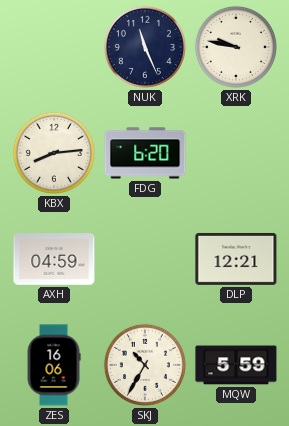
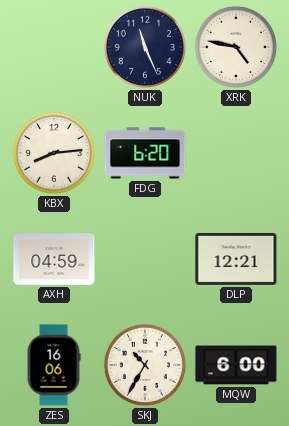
XRK: 9:47 -> 4:47
MQW: 5:59 -> 6:00
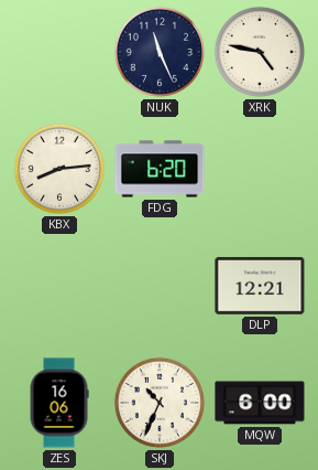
AXH: 04:59 -> none
SKJ: 10:35 -> 10:34
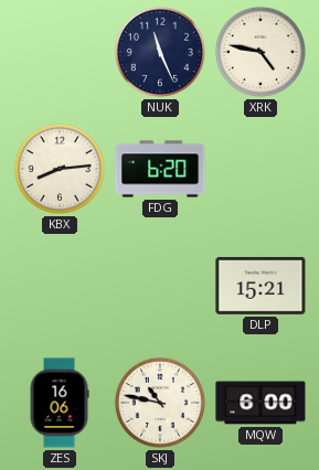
DLP: 12:21 -> 15:21
SKJ: 10:34 -> 10:47
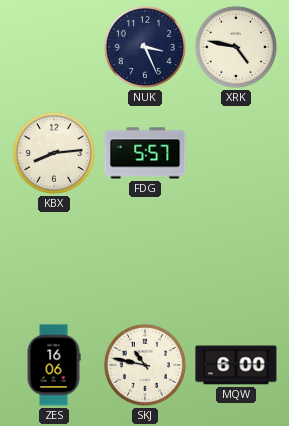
NUK: 11:26 -> 3:26
FDG: 6:20 -> 5:57
DLP: 15:21 -> none
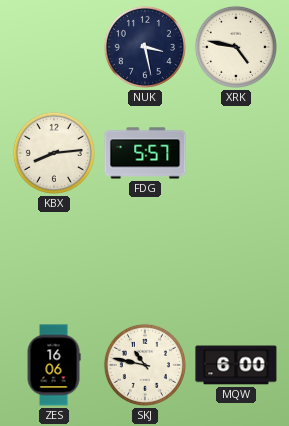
NUK: 3:26 -> 3:28
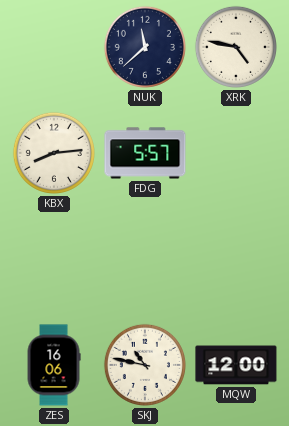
NUK: 3:28 -> 11:38
MQW: 6:00 -> 12:00
